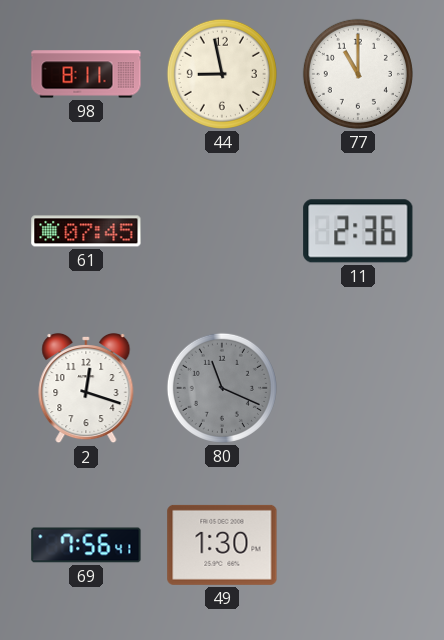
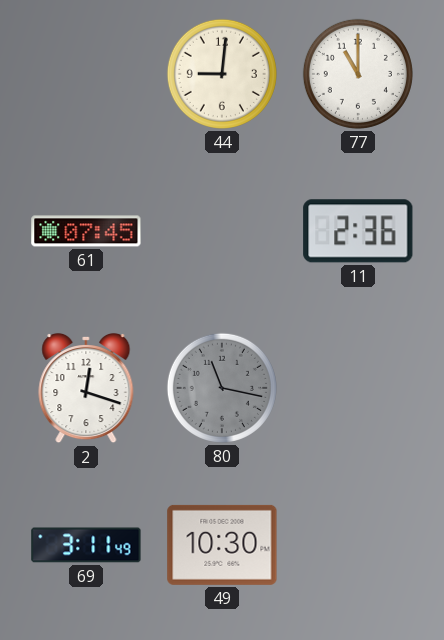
98: 8:11 -> none
44: 8:58 -> 9:01
80: 11:19 -> 11:17
69: 7:56 -> 3:11
49: 1:30 -> 10:30
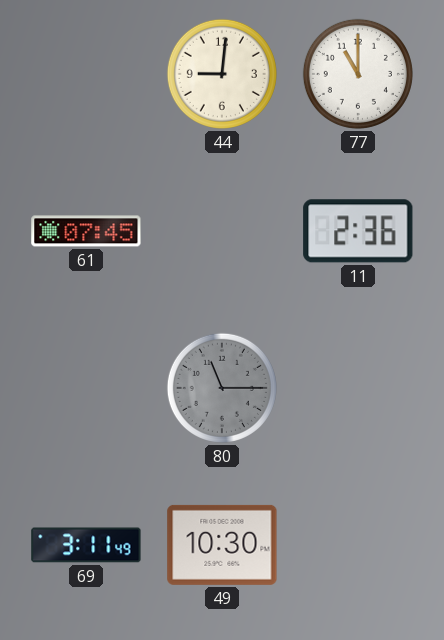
2: 12:18 -> none
80: 11:17 -> 11:15
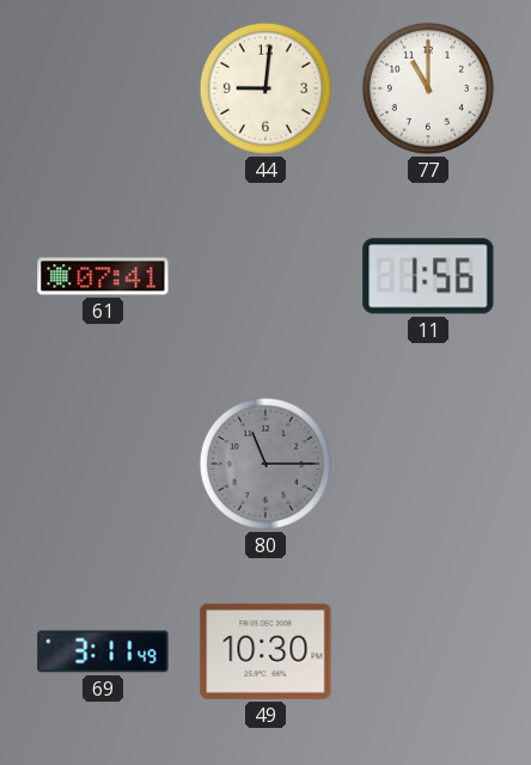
61: 07:45 -> 07:41
11: 2:36 -> 1:56
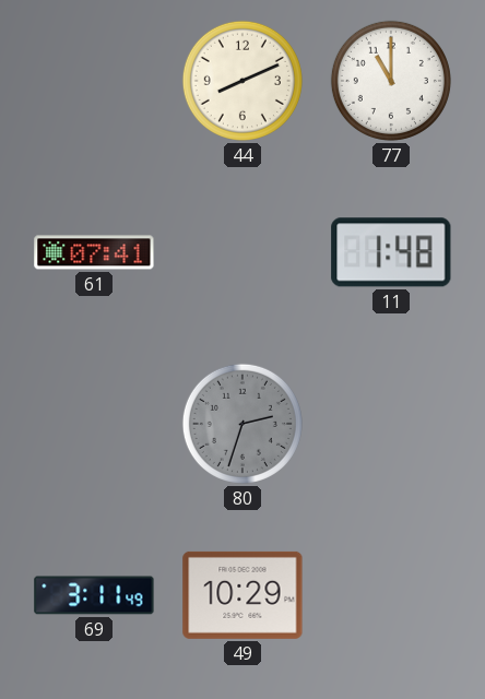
44: 9:01 -> 8:11
11: 1:56 -> 1:48
80: 11:15 -> 2:33
49: 10:30 -> 10:29
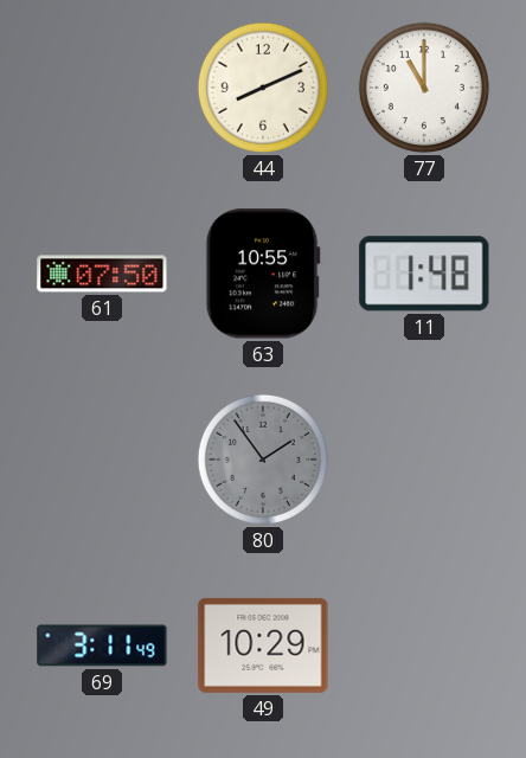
61: 07:41 -> 07:50
63: none -> 10:55
80: 2:33 -> 1:54
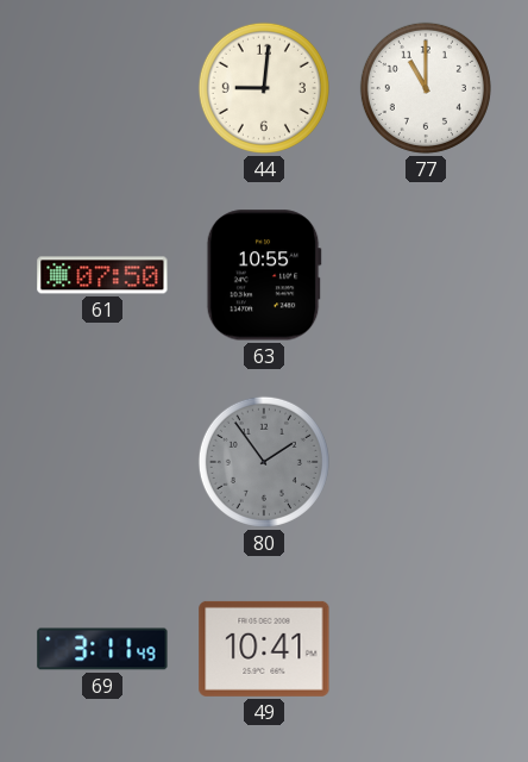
44: 8:11 -> 9:01
11: 1:48 -> none
49: 10:29 -> 10:41
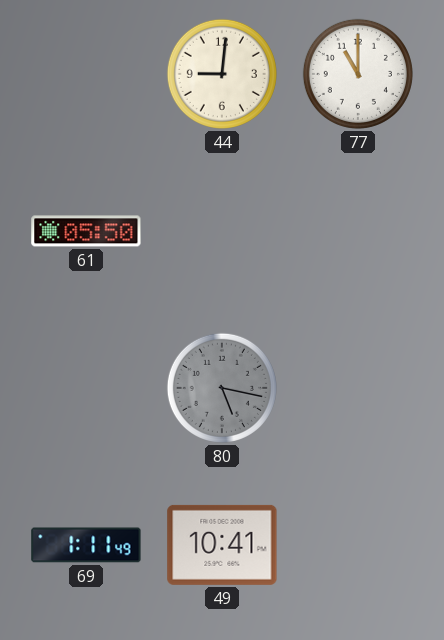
61: 07:50 -> 05:50
63: 10:55 -> none
80: 1:54 -> 5:17
69: 3:11 -> 1:11
